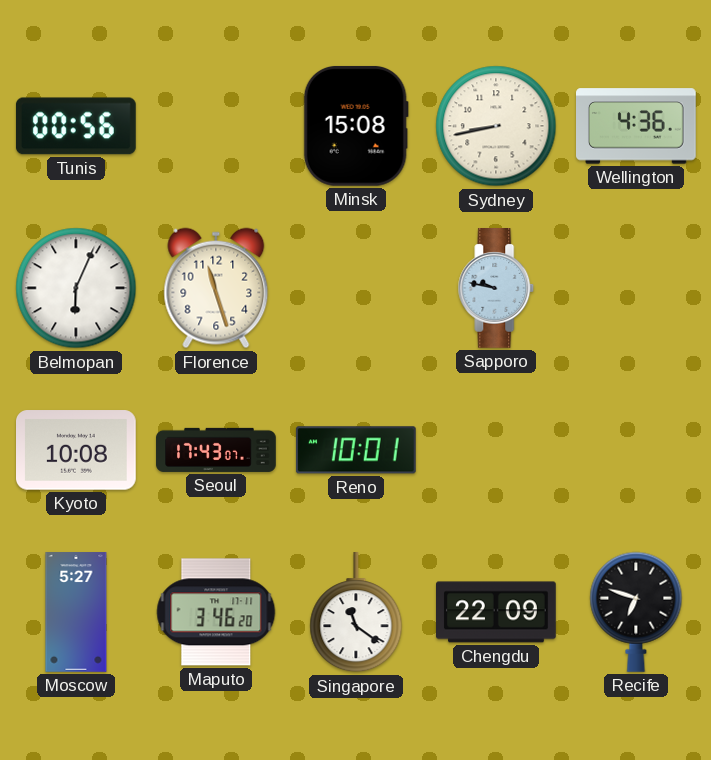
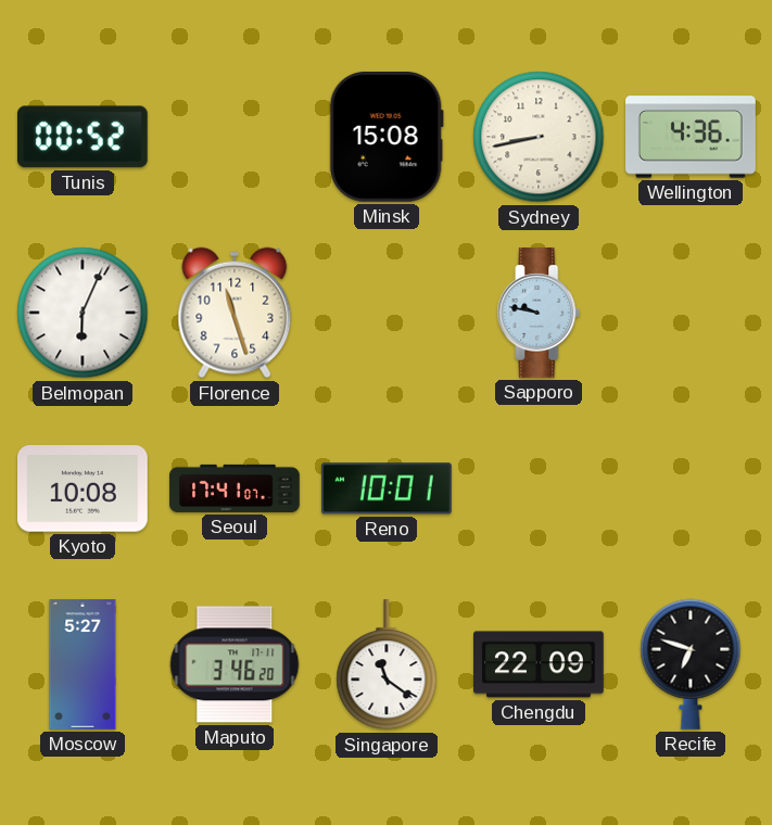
Tunis: 00:56 -> 00:52
Seoul: 17:43 -> 17:41
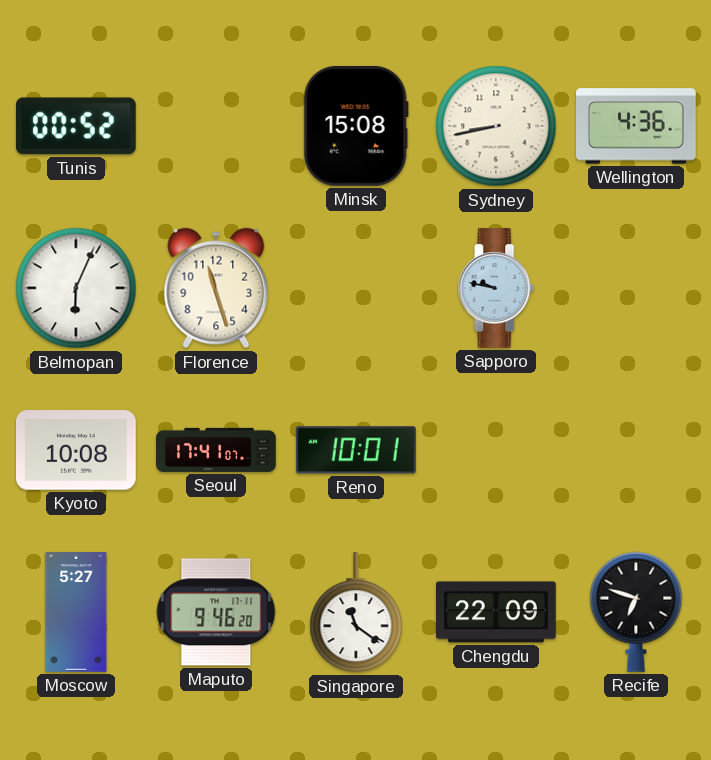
Maputo: 3:46 -> 9:46
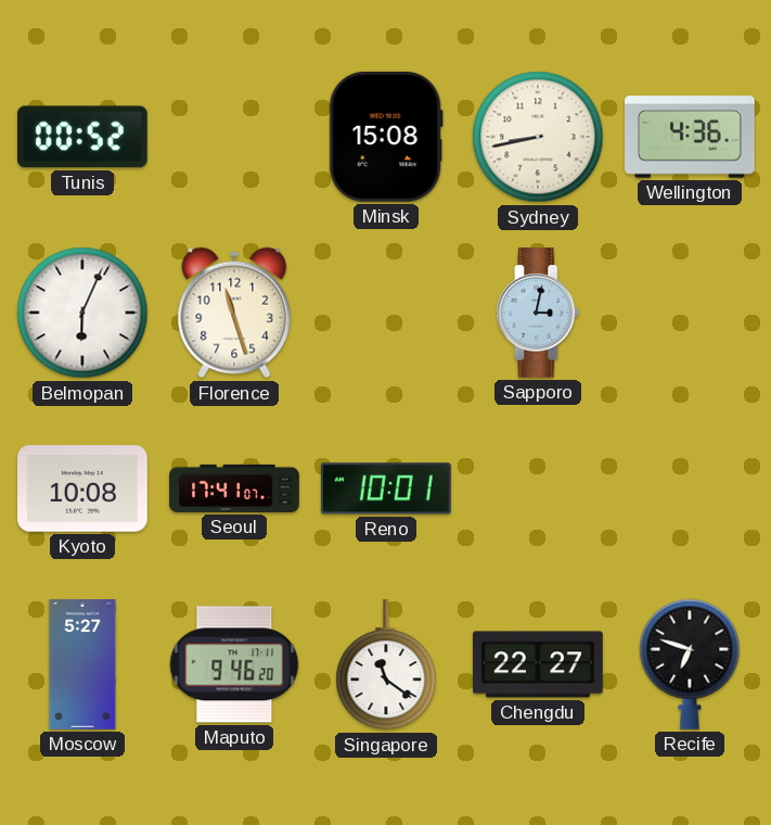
Sapporo: 9:47 -> 3:02
Chengdu: 22:09 -> 22:27
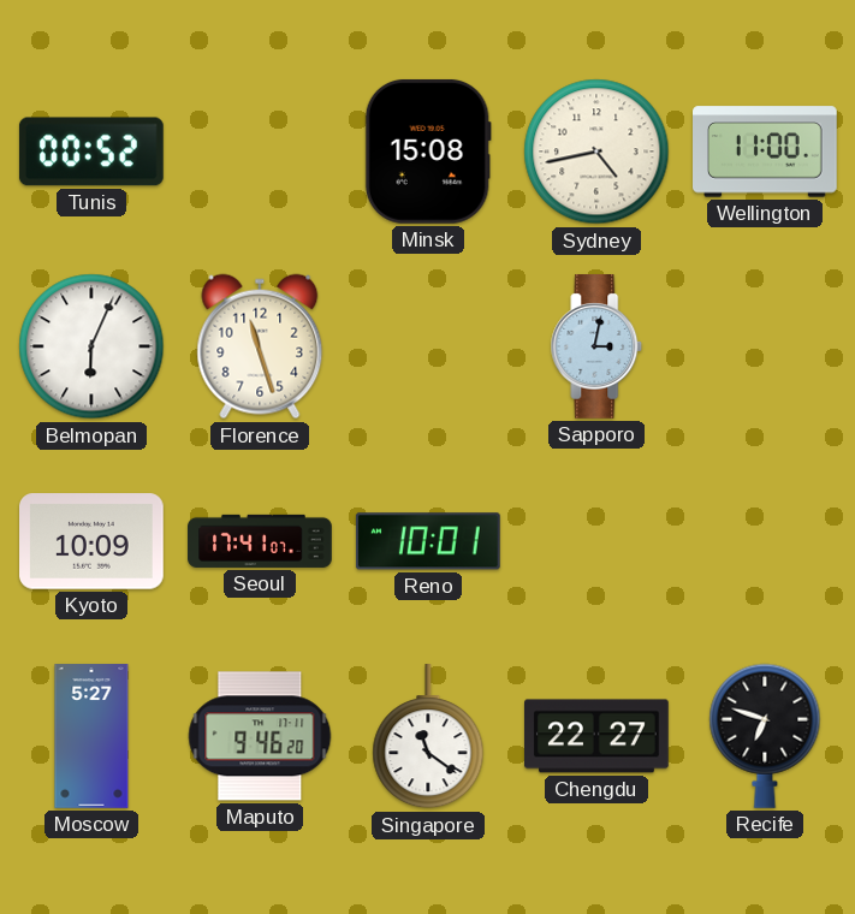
Sydney: 8:43 -> 4:43
Wellington: 4:36 -> 11:00
Kyoto: 10:08 -> 10:09
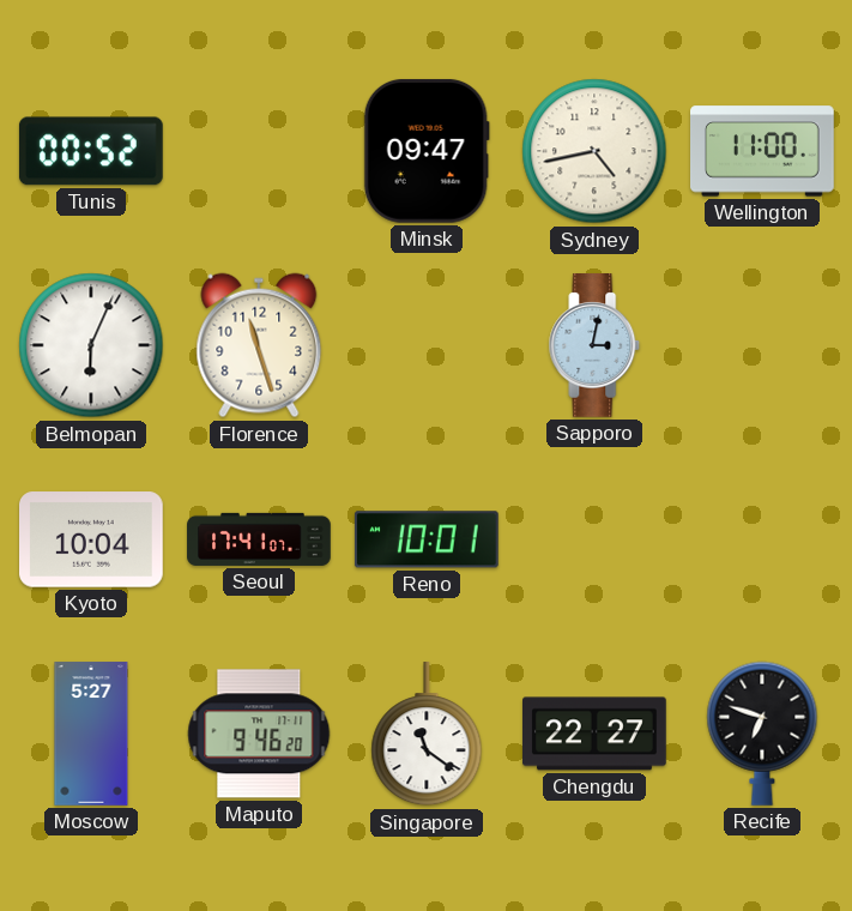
Minsk: 15:08 -> 09:47
Kyoto: 10:09 -> 10:04
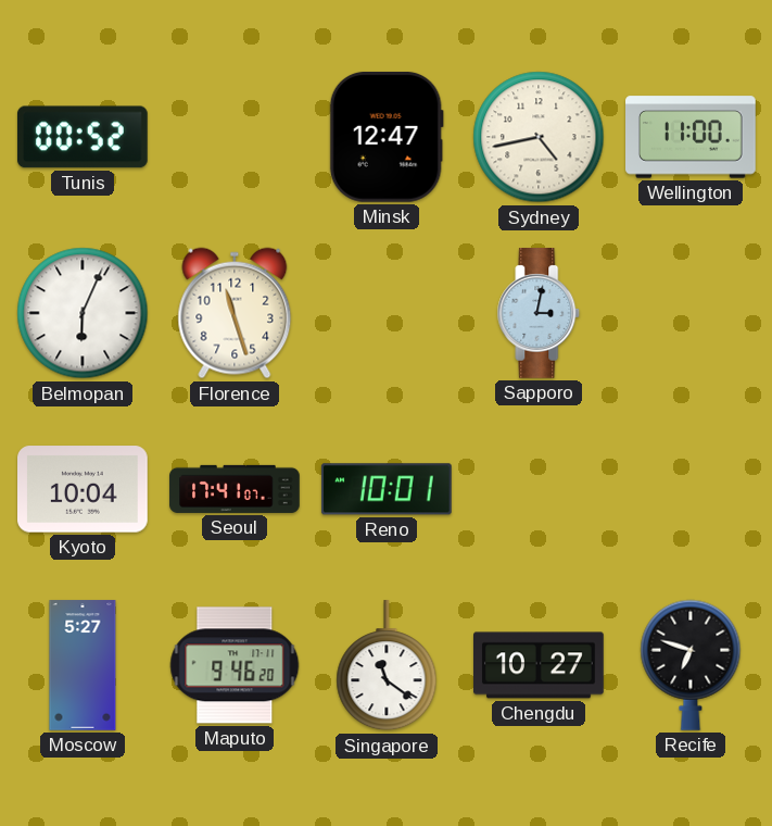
Minsk: 09:47 -> 12:47
Chengdu: 22:27 -> 10:27
